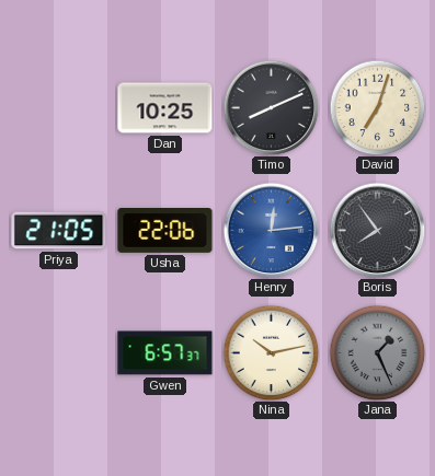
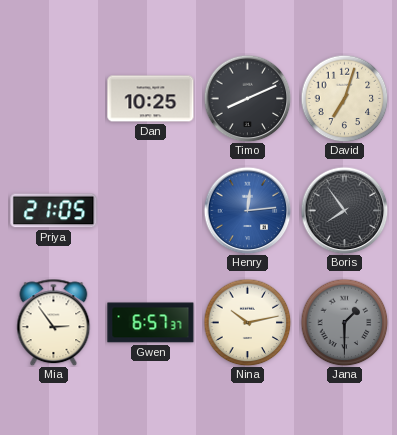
Usha: 22:06 -> none
Mia: none -> 2:54
Jana: 1:26 -> 1:30
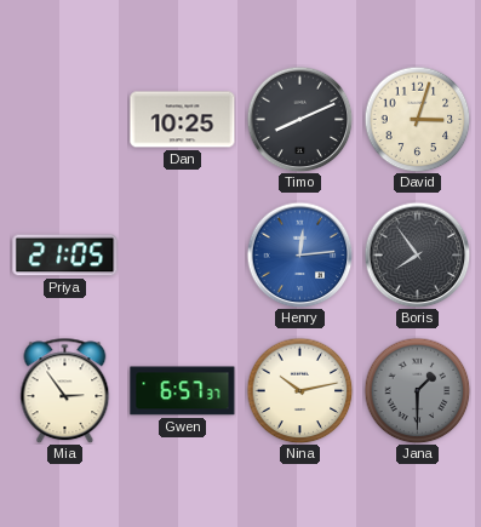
David: 7:03 -> 3:03
